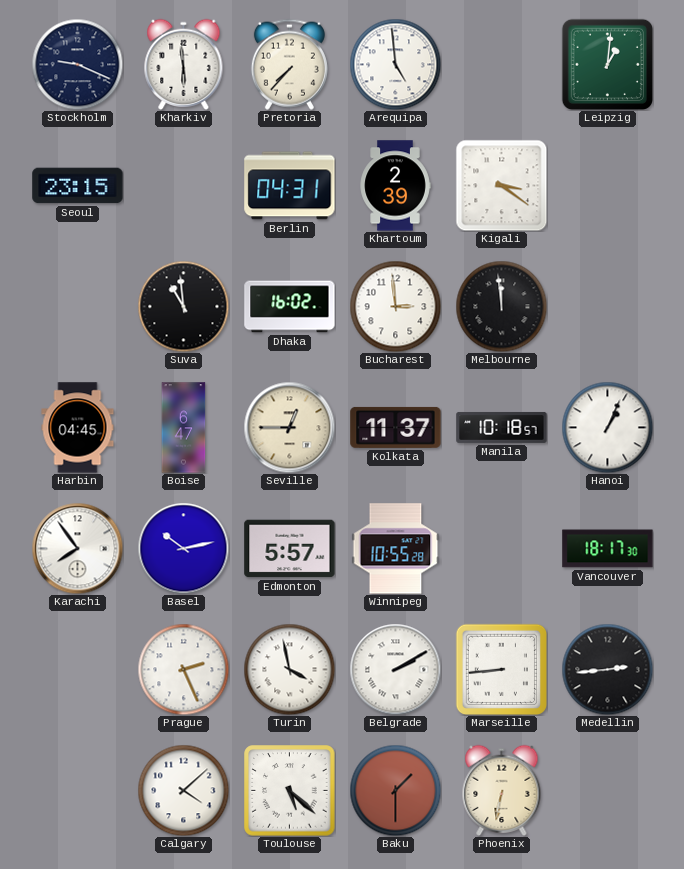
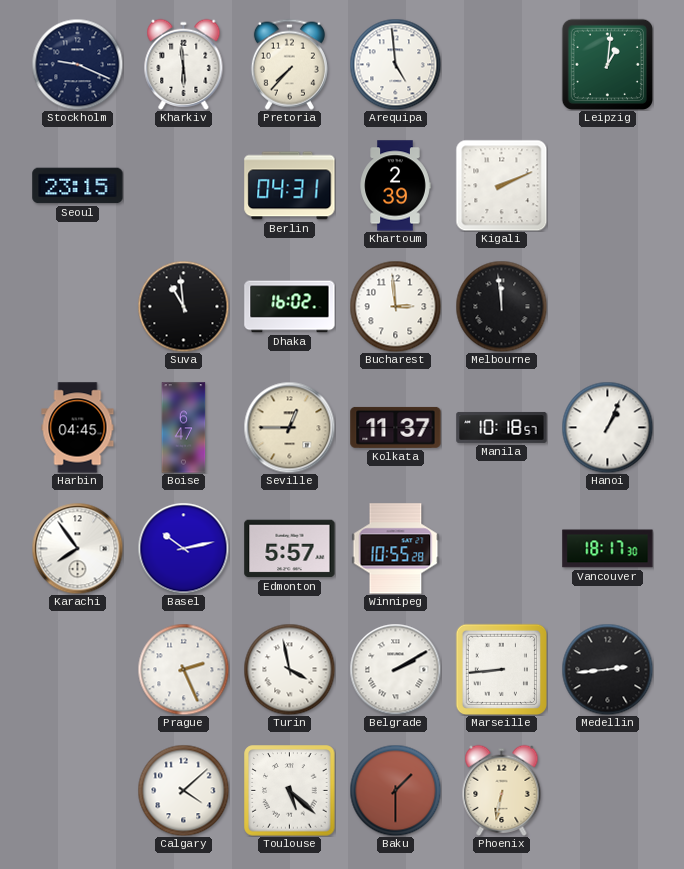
Kigali: 3:21 -> 2:11
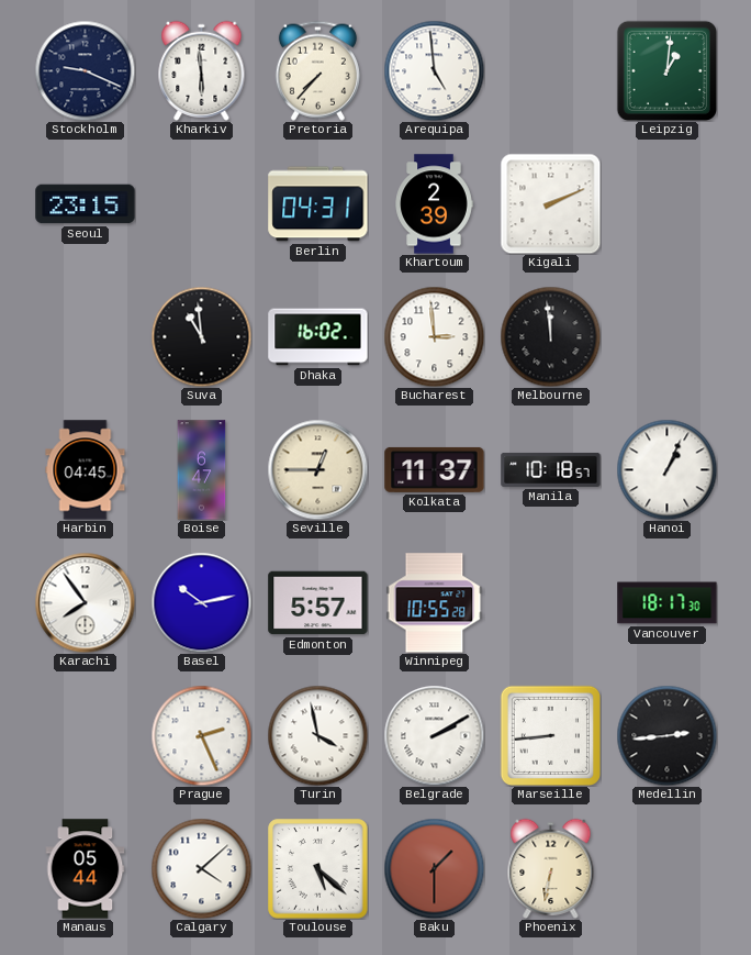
Manaus: none -> 05:44
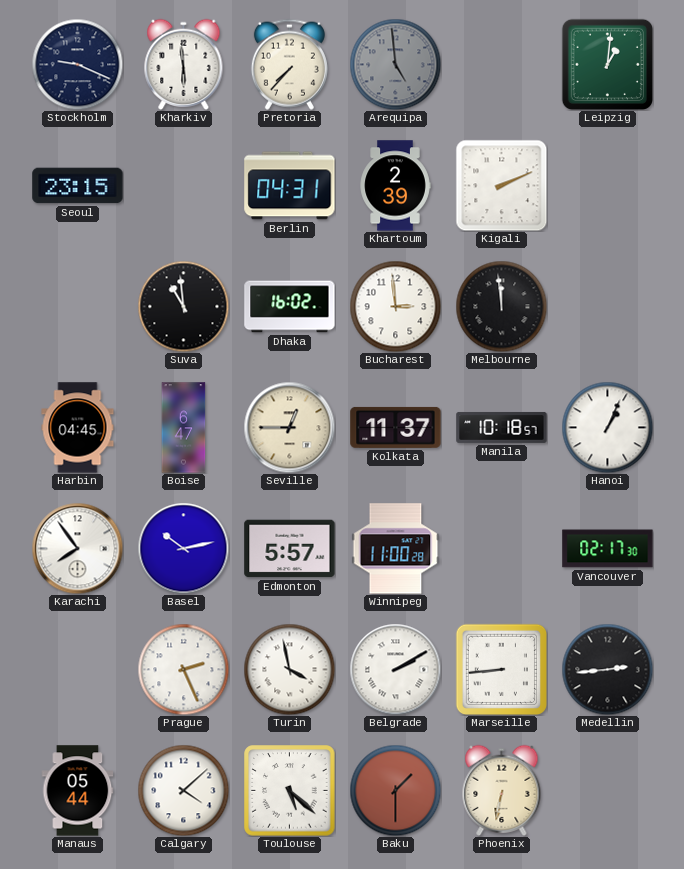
Arequipa dial: white -> grey
Winnipeg: 10:55 -> 11:00
Vancouver: 18:17 -> 02:17
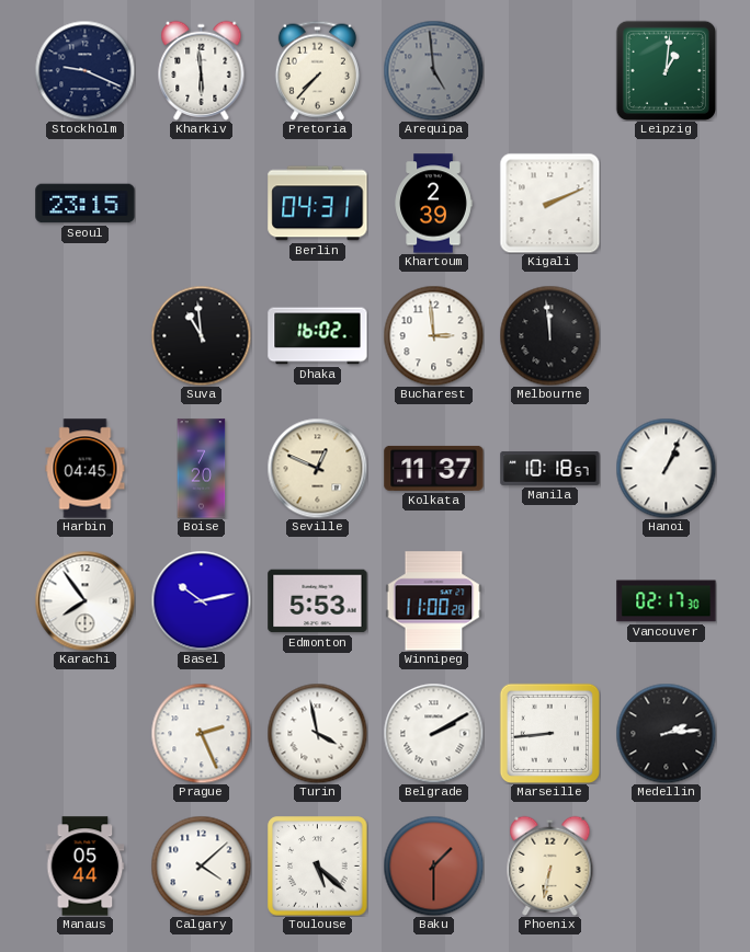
Boise: 6:47 -> 7:20
Seville: 12:45 -> 12:49
Edmonton: 5:57 -> 5:53
Medellin: 2:44 -> 2:14
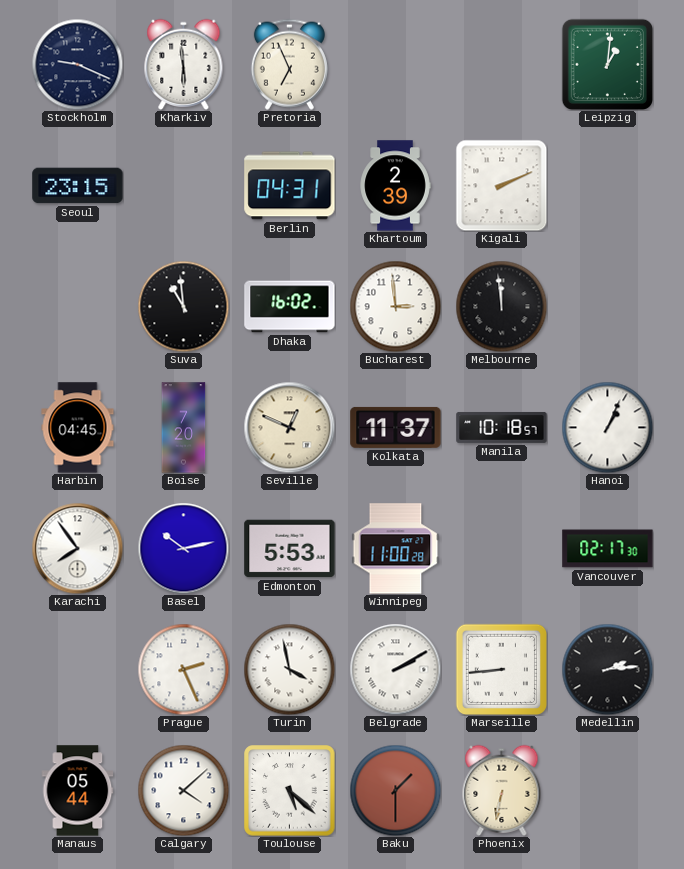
Pretoria: 7:37 -> 6:56
Arequipa: 4:59 -> none
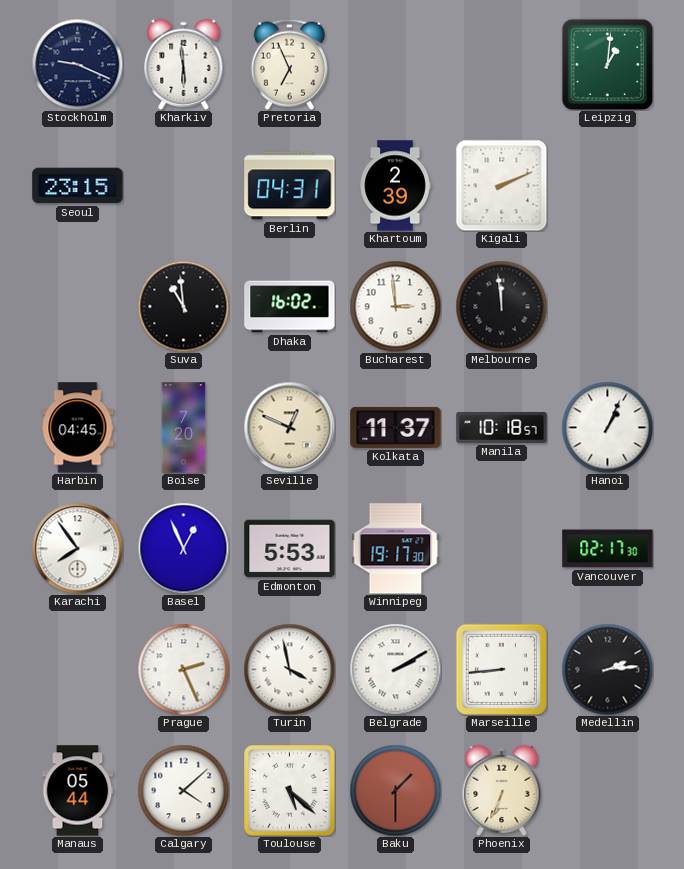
Basel: 10:13 -> 12:56
Winnipeg: 11:00 -> 19:17
Phoenix: 6:32 -> 6:34
